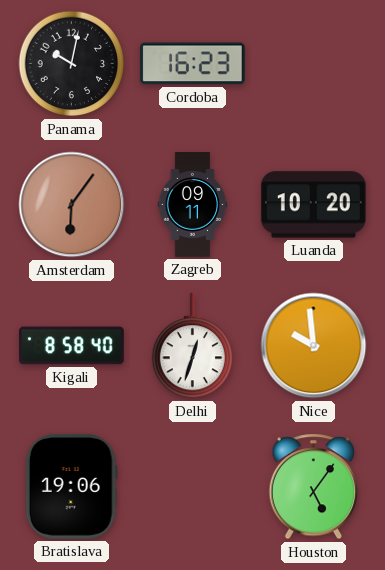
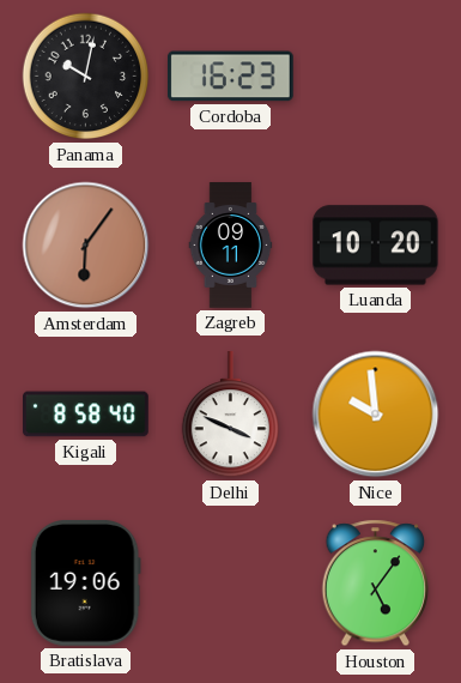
Delhi: 12:33 -> 3:49
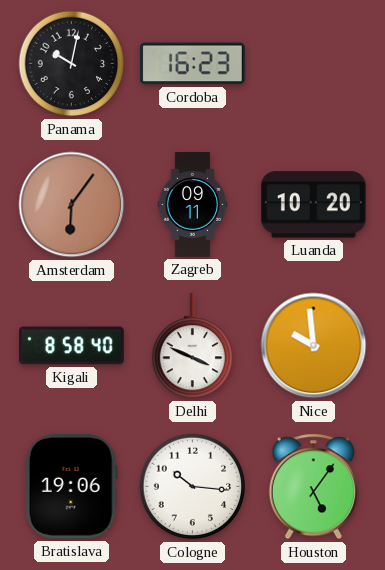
Cologne: none -> 10:16
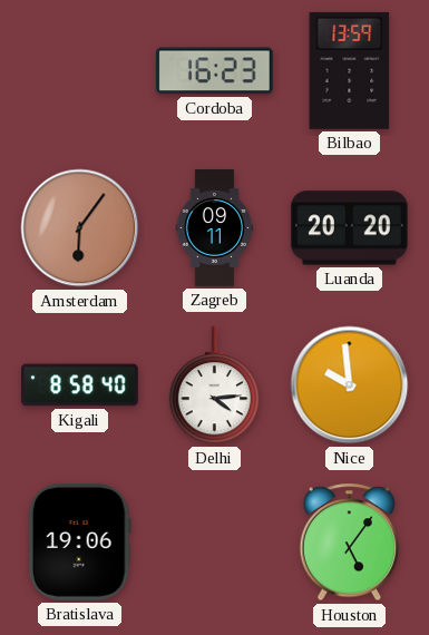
Panama: 10:02 -> none
Bilbao: none -> 13:59
Luanda: 10:20 -> 20:20
Delhi: 3:49 -> 4:14
Cologne: 10:16 -> none
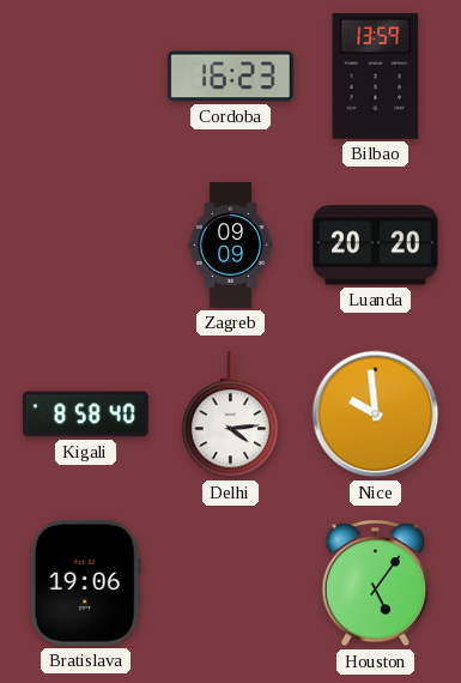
Amsterdam: 6:06 -> none
Zagreb: 09:11 -> 09:09
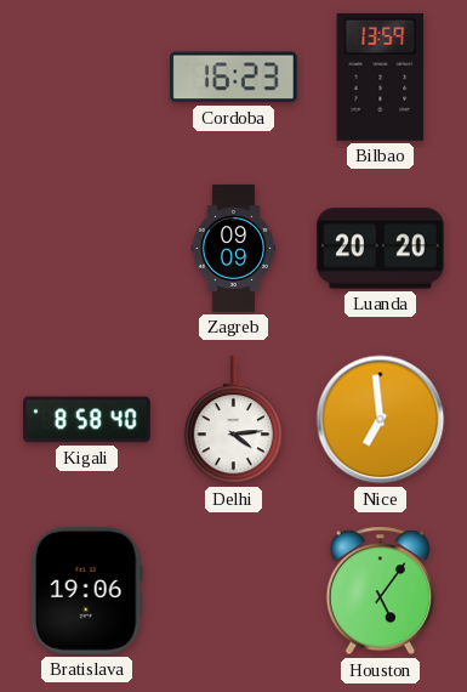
Nice: 9:59 -> 6:59
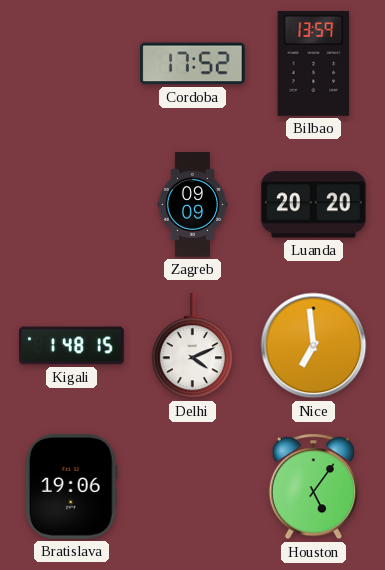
Cordoba: 16:23 -> 17:52
Kigali: 8:58 -> 1:48
Delhi: 4:14 -> 4:11
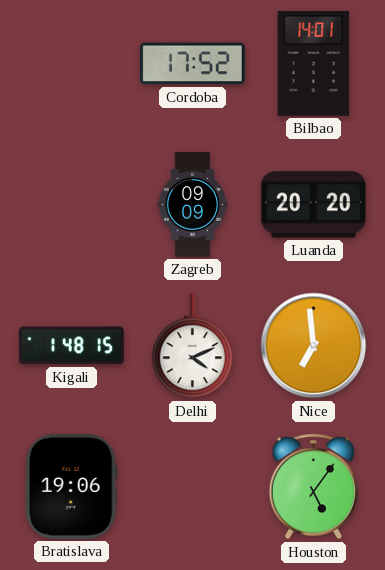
Bilbao: 13:59 -> 14:01
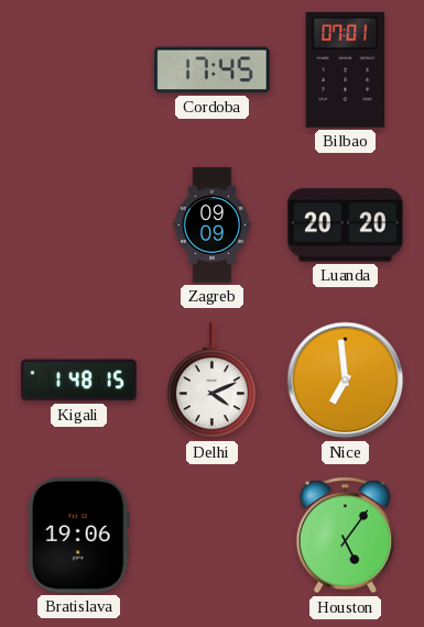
Cordoba: 17:52 -> 17:45
Bilbao: 14:01 -> 07:01
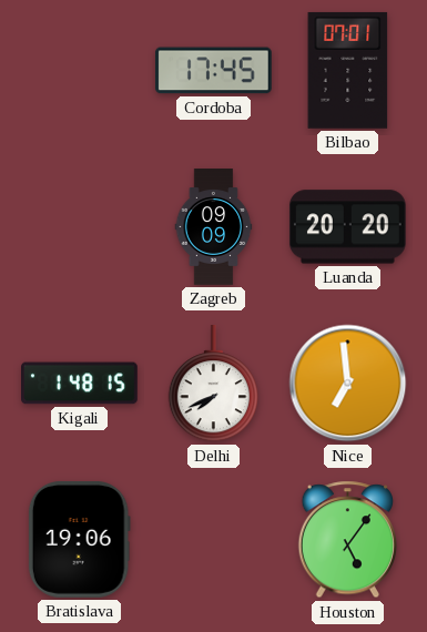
Delhi: 4:11 -> 7:41
